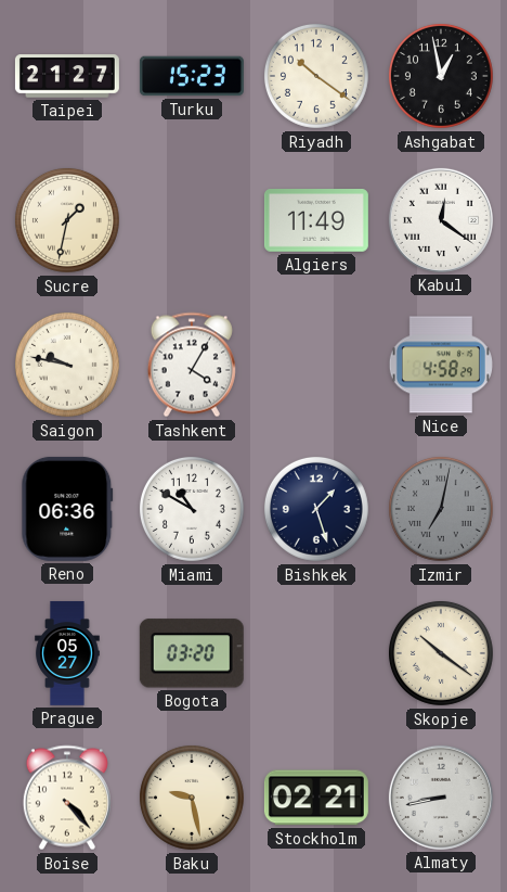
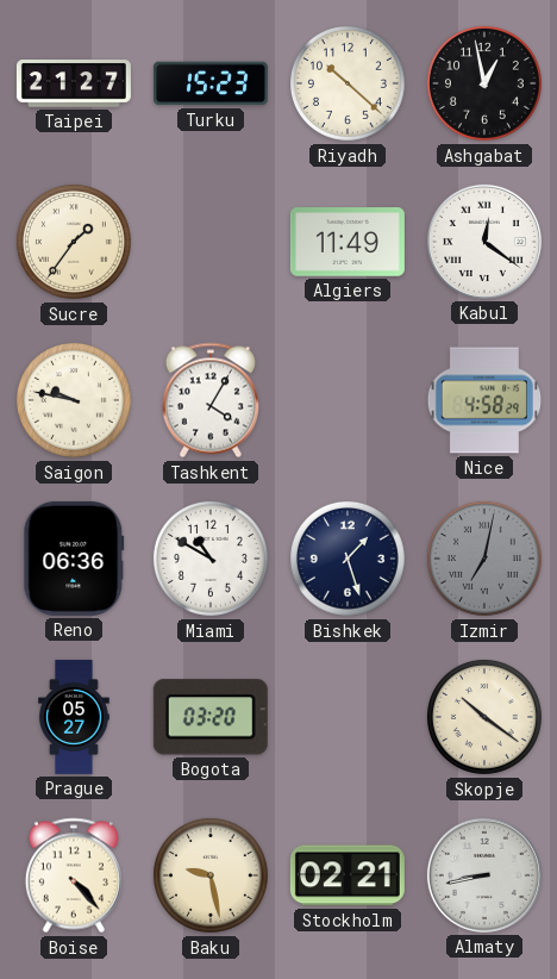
Riyadh: 10:21 -> 10:22
Sucre: 1:32 -> 1:36
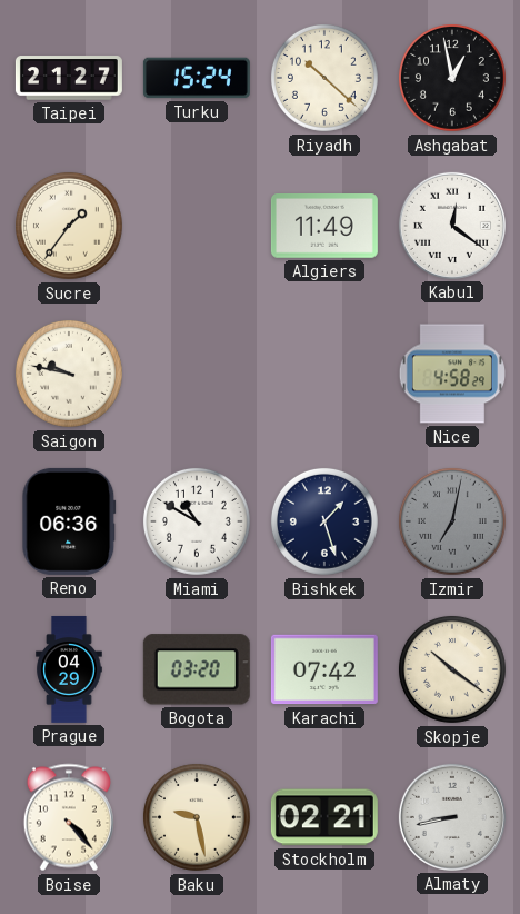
Turku: 15:23 -> 15:24
Tashkent: 4:05 -> none
Prague: 05:27 -> 04:29
Karachi: none -> 07:42
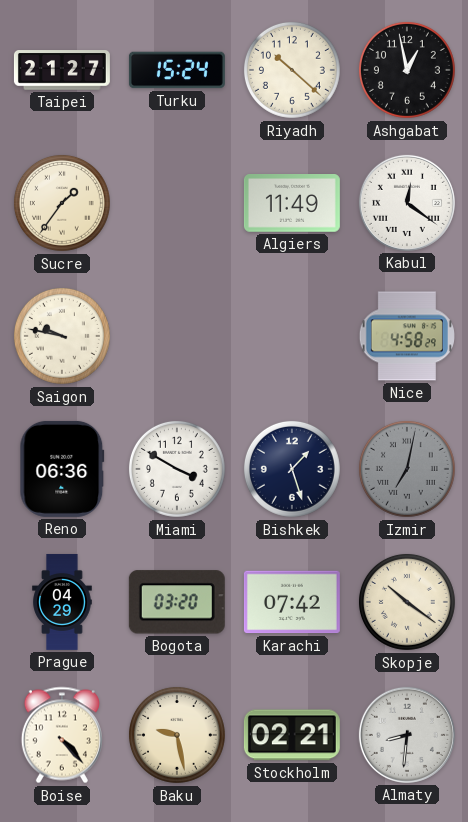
Miami: 10:50 -> 3:50
Almaty: 8:43 -> 8:31
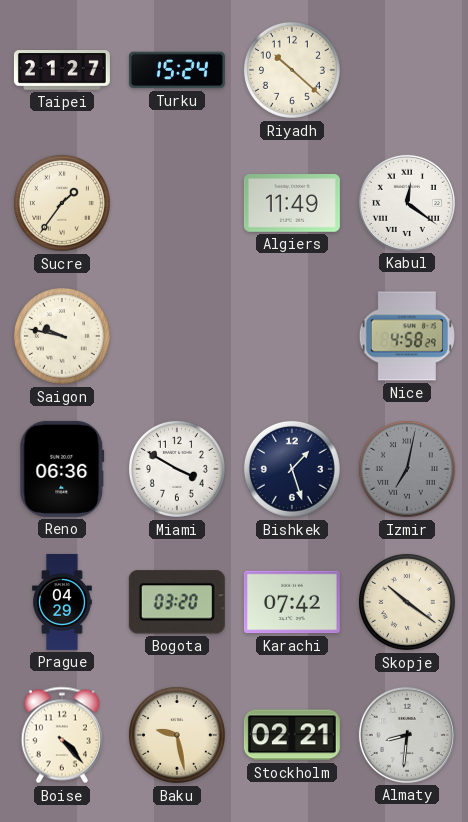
Ashgabat: 12:58 -> none
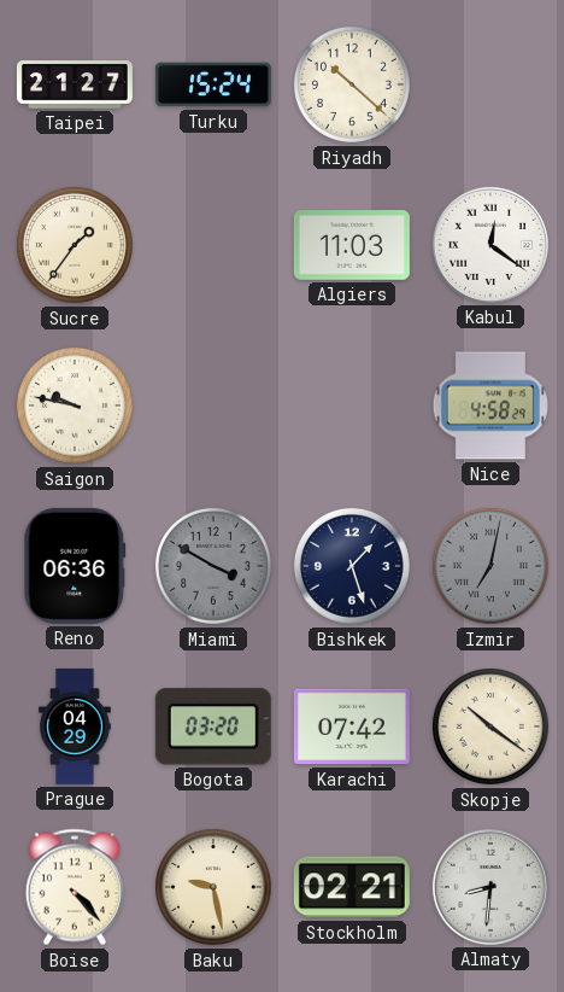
Algiers: 11:49 -> 11:03
Miami dial: white -> grey
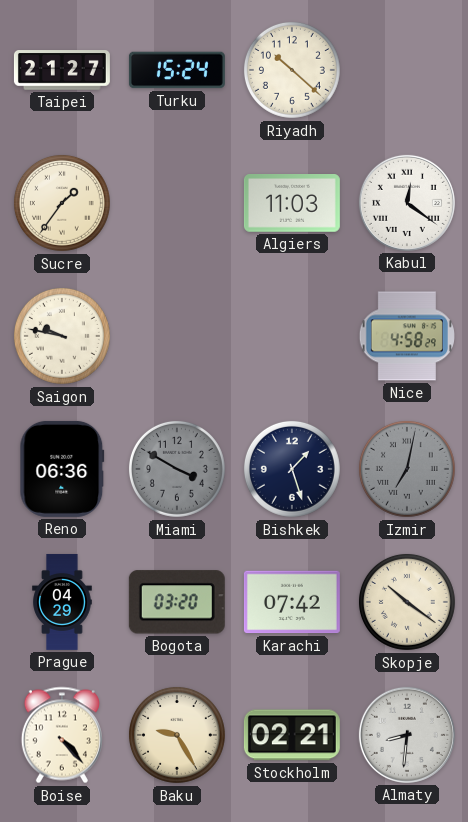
Baku: 9:28 -> 9:25
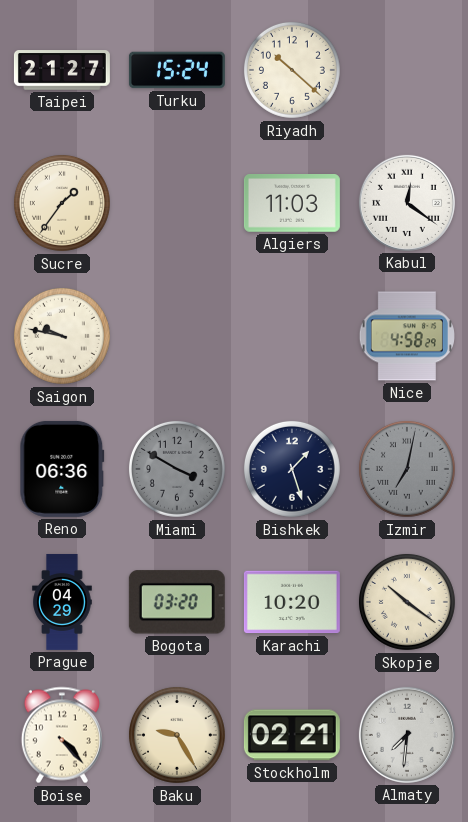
Karachi: 07:42 -> 10:20
Almaty: 8:31 -> 7:31
